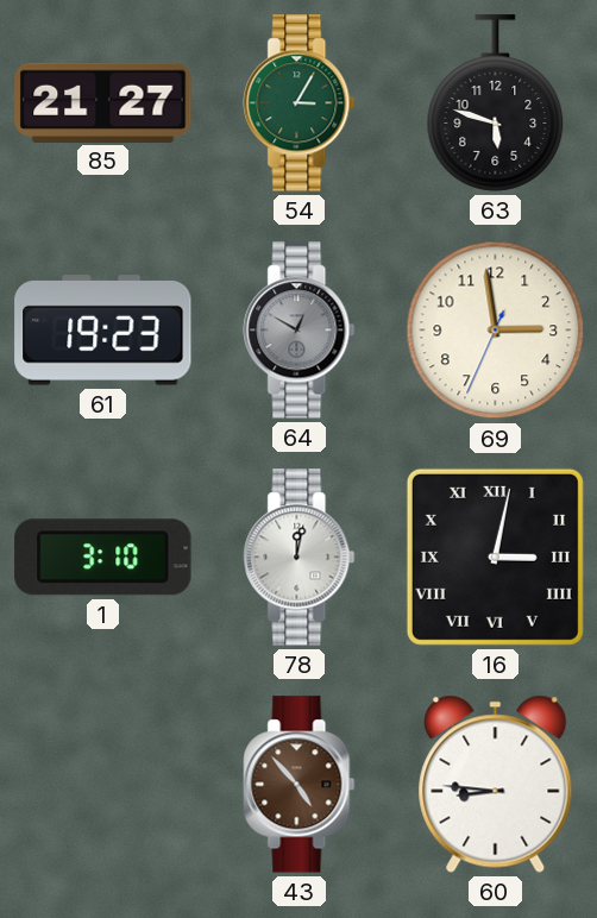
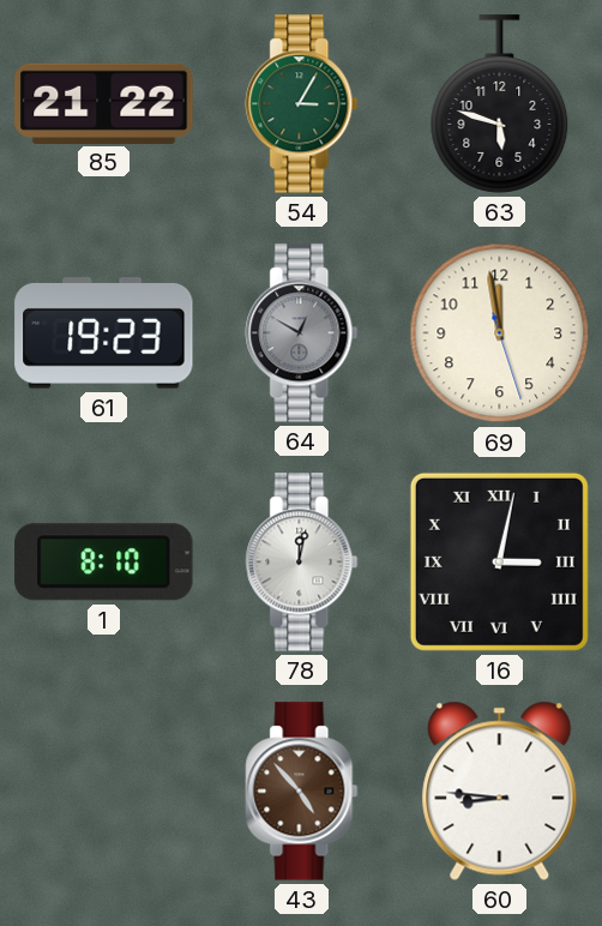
85: 21:27 -> 21:22
69: 2:58 -> 11:58
1: 3:10 -> 8:10
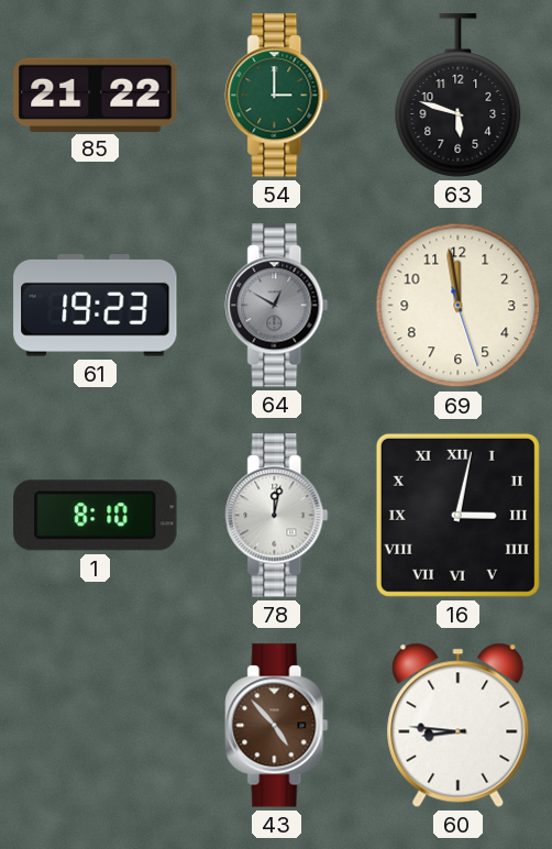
54: 3:05 -> 3:00
